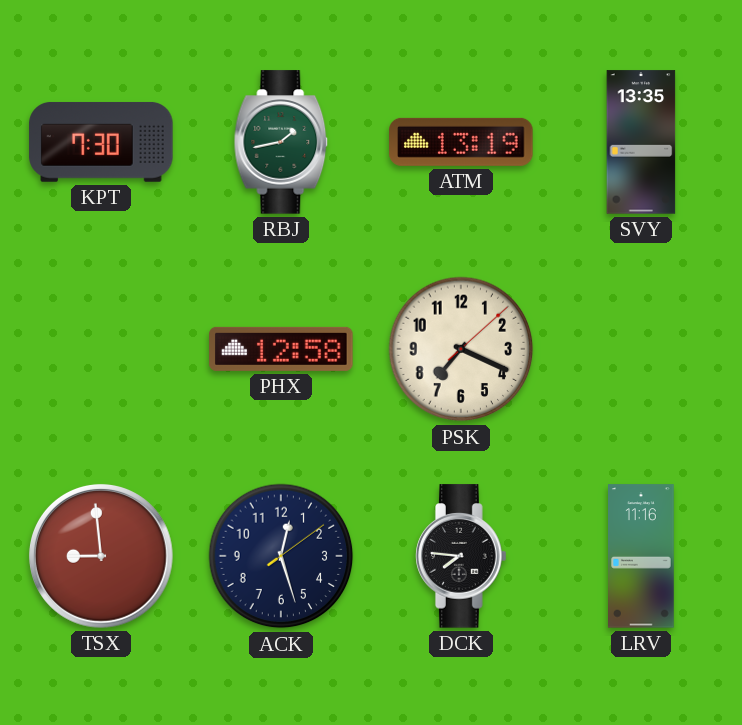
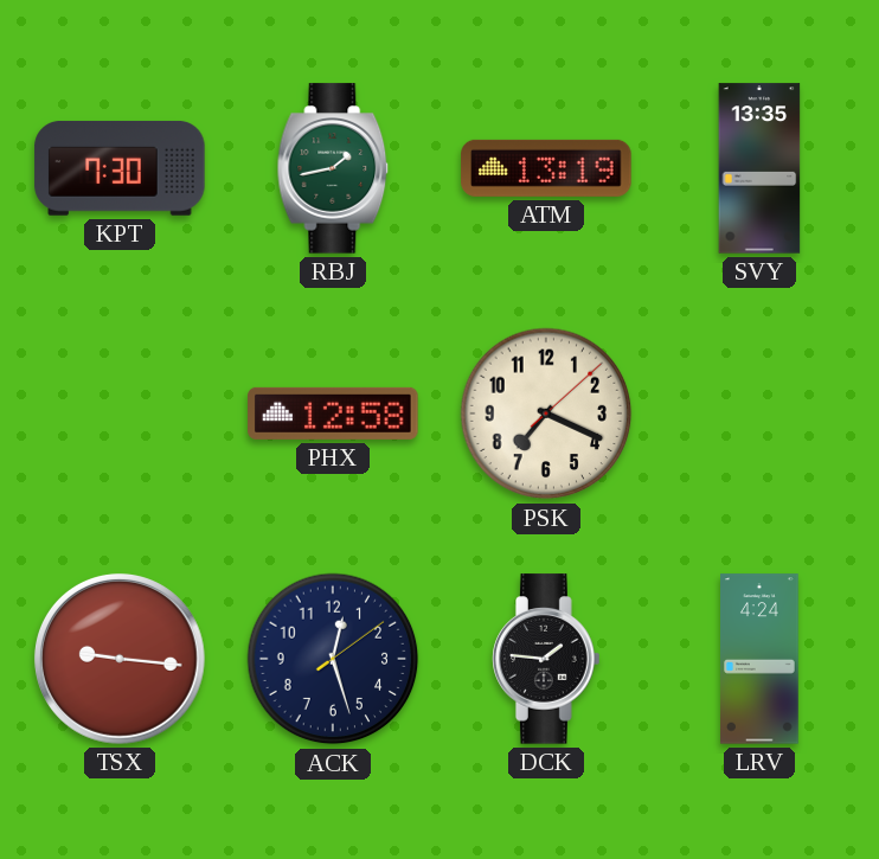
TSX: 8:59 -> 9:16
DCK: 7:46 -> 1:46
LRV: 11:16 -> 4:24
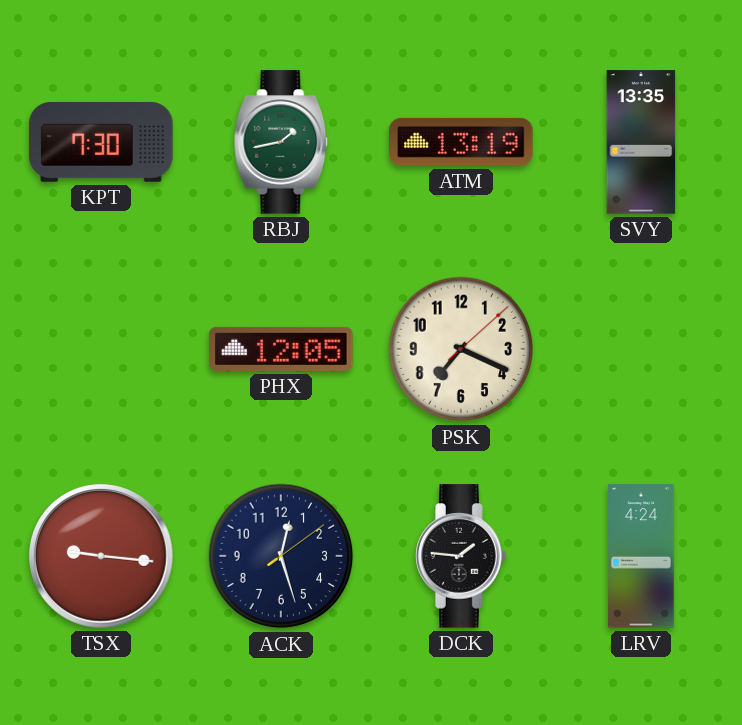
PHX: 12:58 -> 12:05
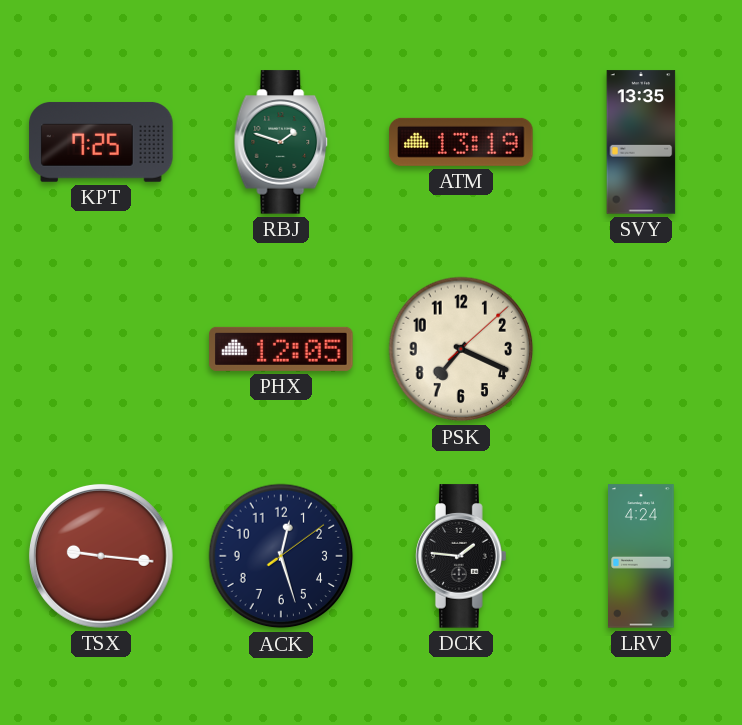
KPT: 7:30 -> 7:25
RBJ: 1:43 -> 1:48
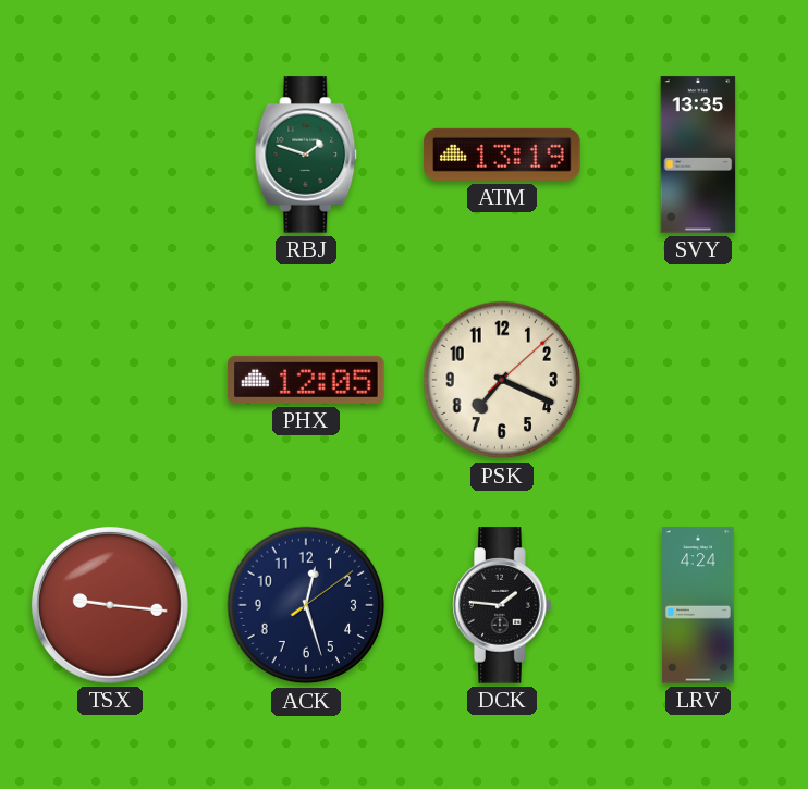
KPT: 7:25 -> none
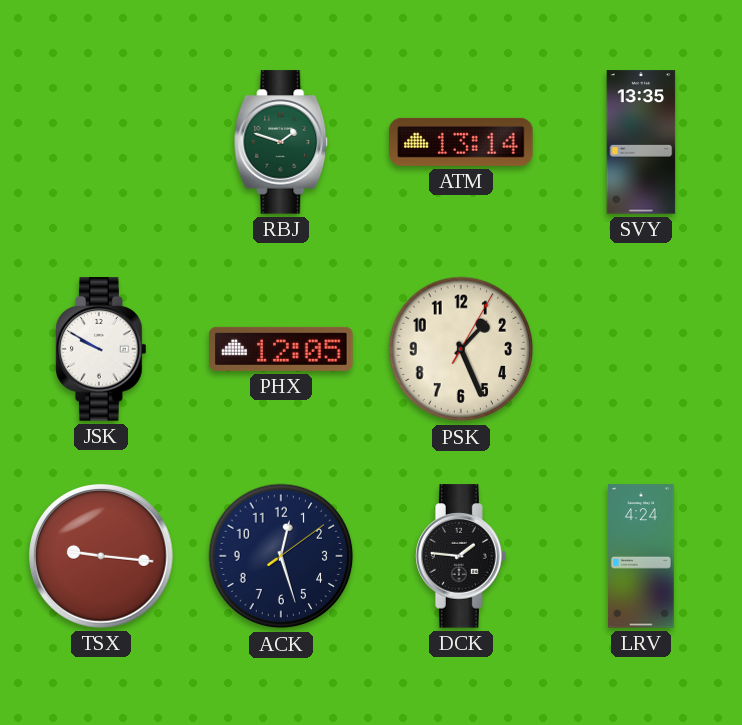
ATM: 13:19 -> 13:14
JSK: none -> 9:50
PSK: 7:19 -> 1:26
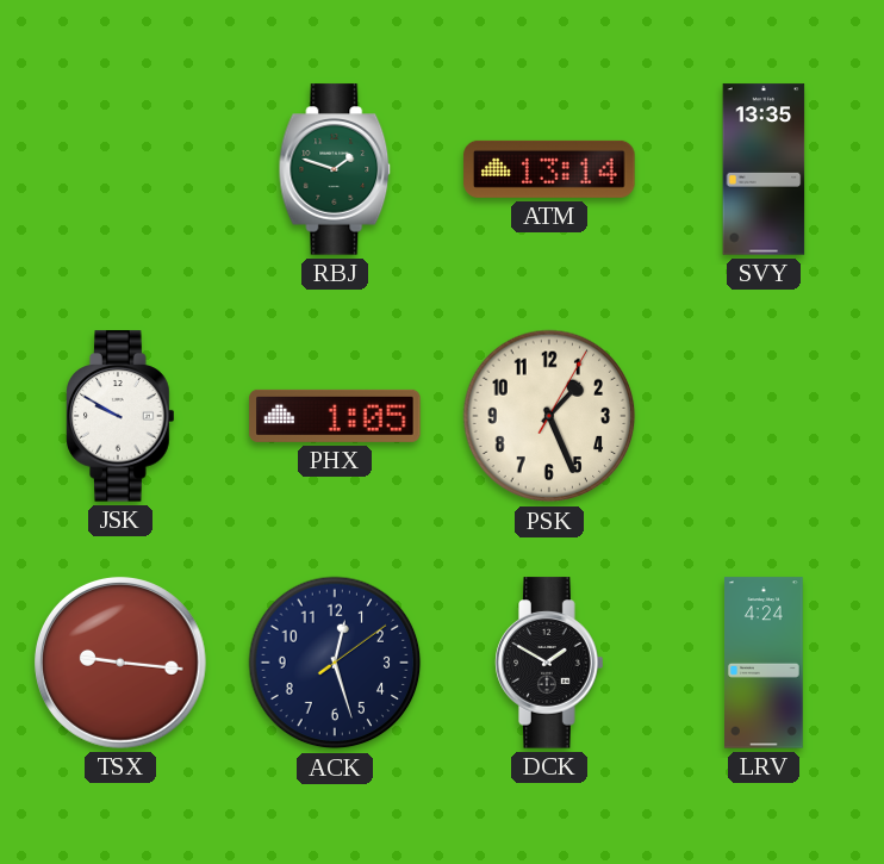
PHX: 12:05 -> 1:05
DCK: 1:46 -> 1:50
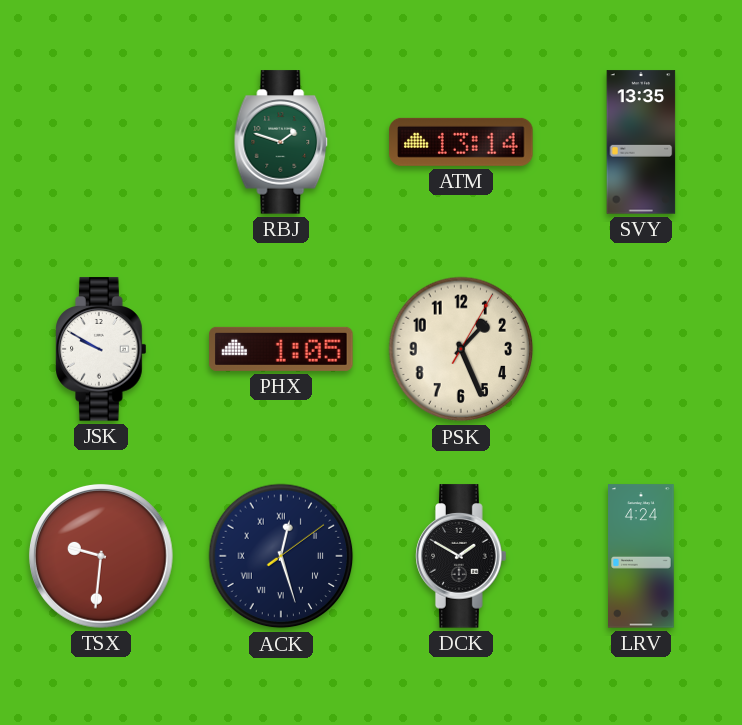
TSX: 9:16 -> 9:31
ACK numerals: Arabic -> Roman
